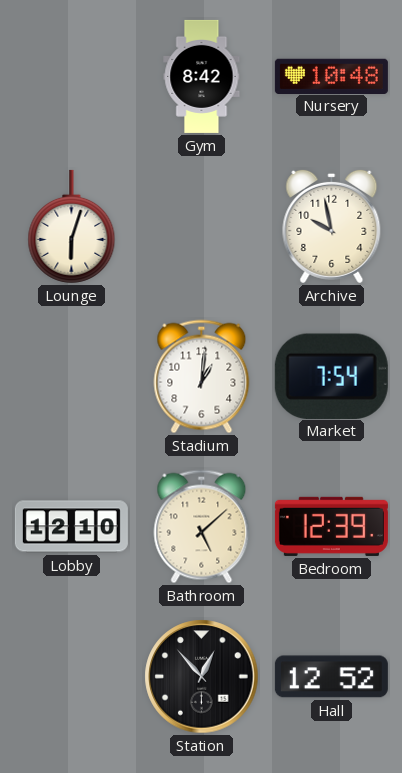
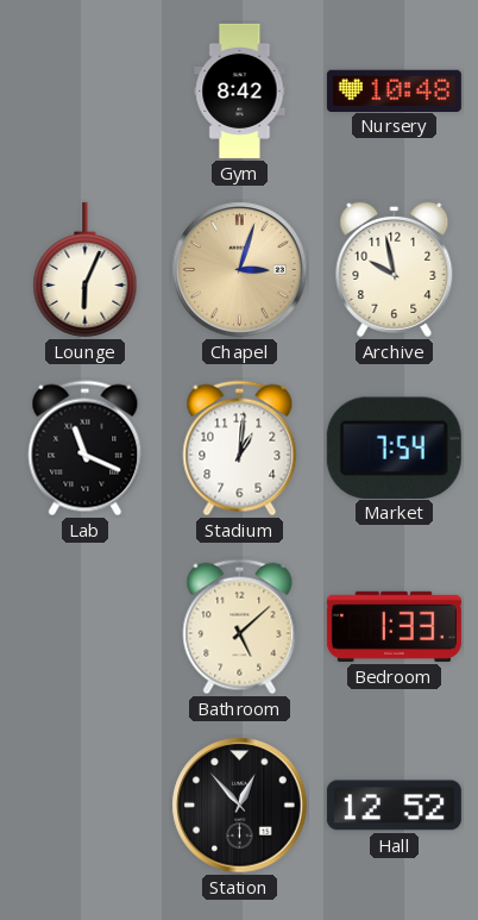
Lounge: 6:03 -> 6:04
Chapel: none -> 3:03
Lab: none -> 11:19
Lobby: 12:10 -> none
Bedroom: 12:39 -> 1:33
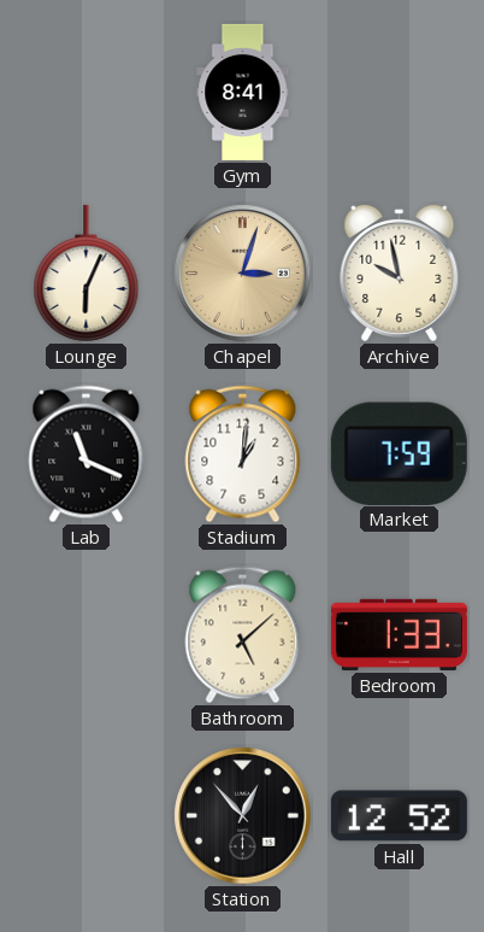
Gym: 8:42 -> 8:41
Nursery: 10:48 -> none
Market: 7:54 -> 7:59
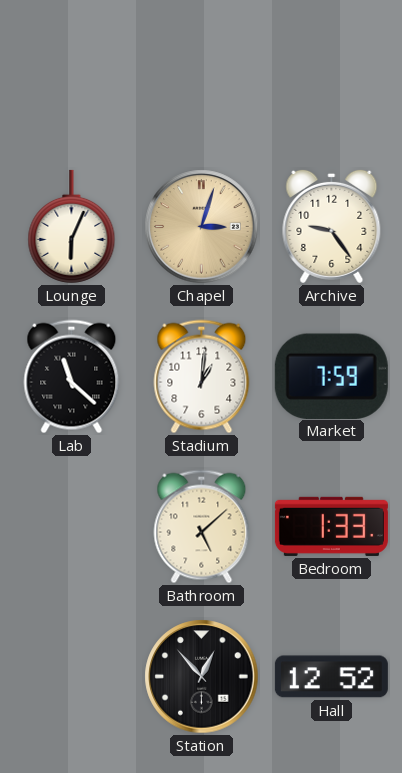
Gym: 8:41 -> none
Archive: 9:58 -> 9:24
Lab: 11:19 -> 11:22
